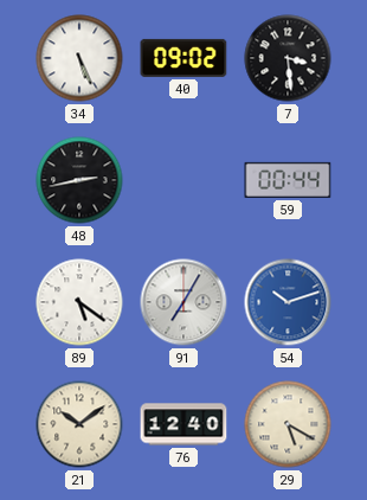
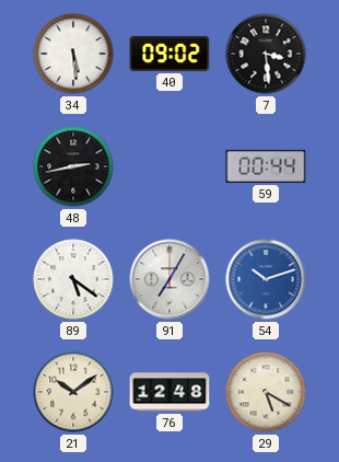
34: 5:26 -> 5:29
76: 12:40 -> 12:48
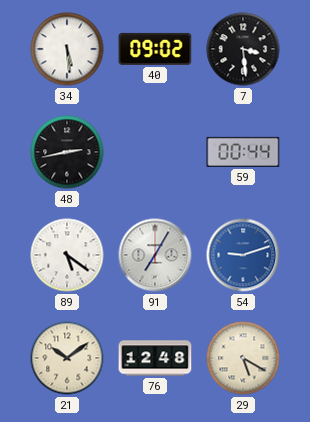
54: 10:12 -> 9:12
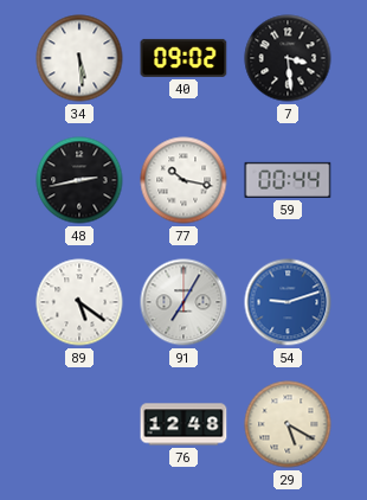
77: none -> 10:17
21: 10:09 -> none
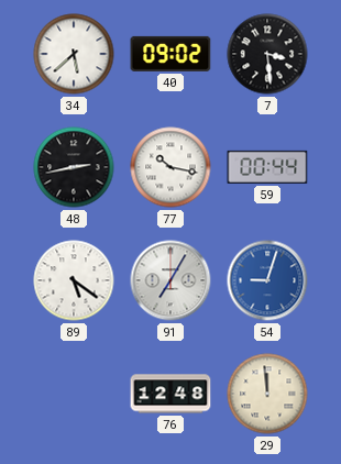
34: 5:29 -> 5:38
54: 9:12 -> 9:03
29: 5:20 -> 11:59
